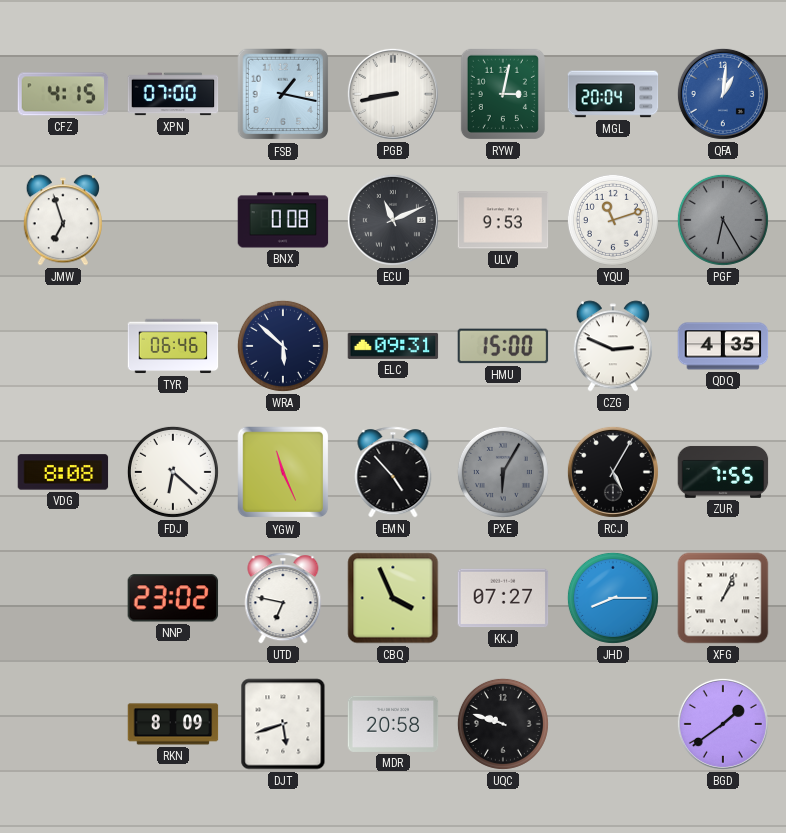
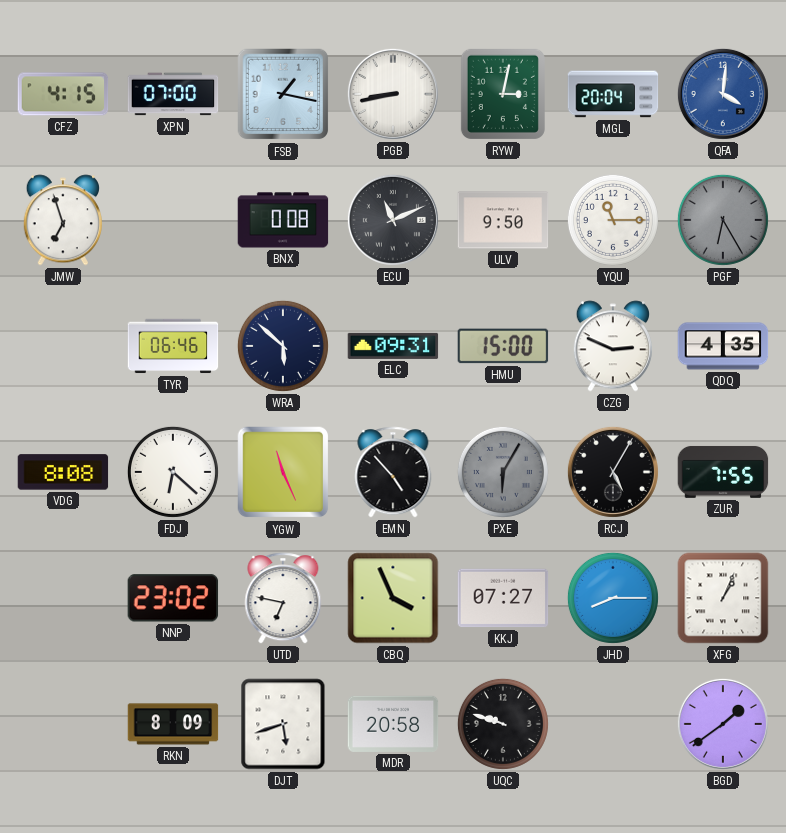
QFA: 1:01 -> 4:01
ULV: 9:53 -> 9:50
YQU: 11:12 -> 11:15
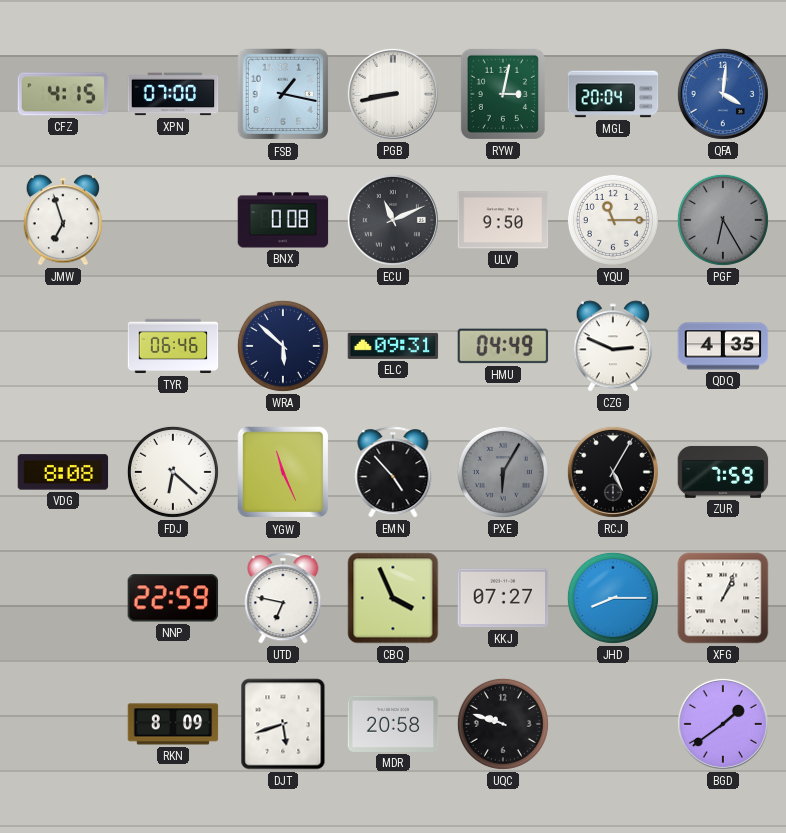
HMU: 15:00 -> 04:49
ZUR: 7:55 -> 7:59
NNP: 23:02 -> 22:59
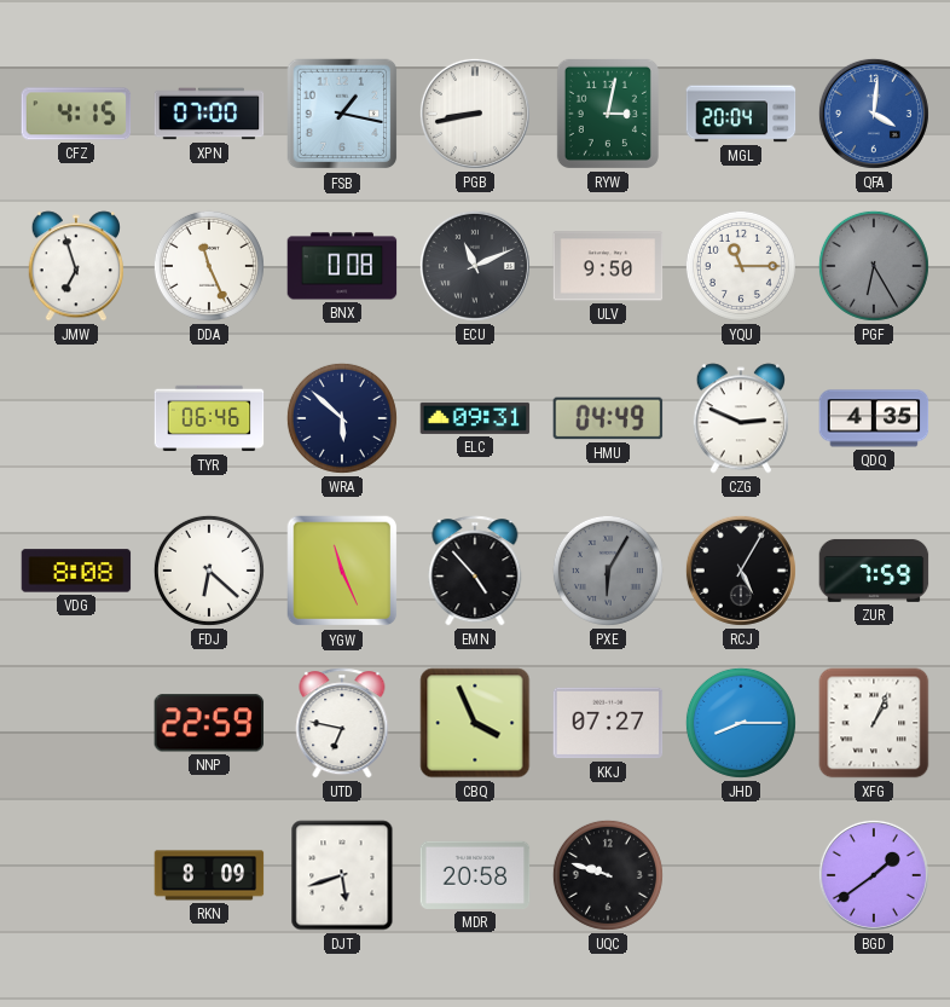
DDA: none -> 11:26
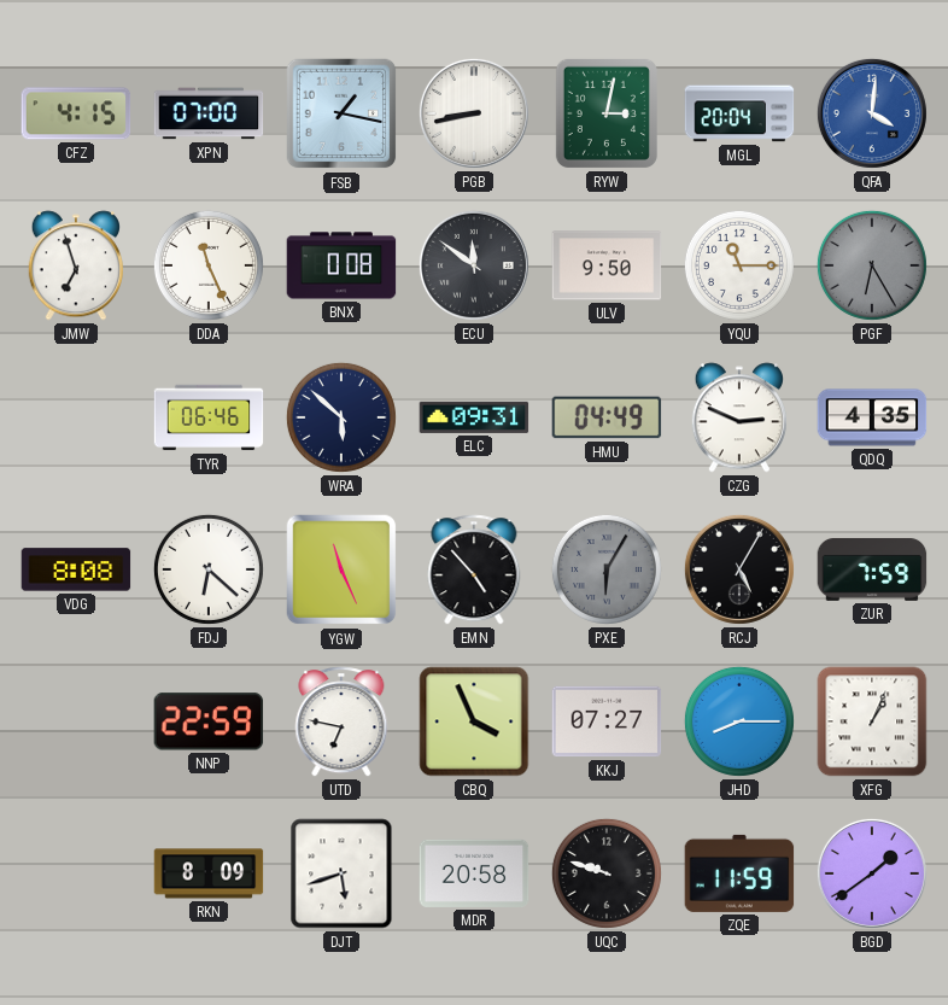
ECU: 11:11 -> 11:51
ZQE: none -> 11:59
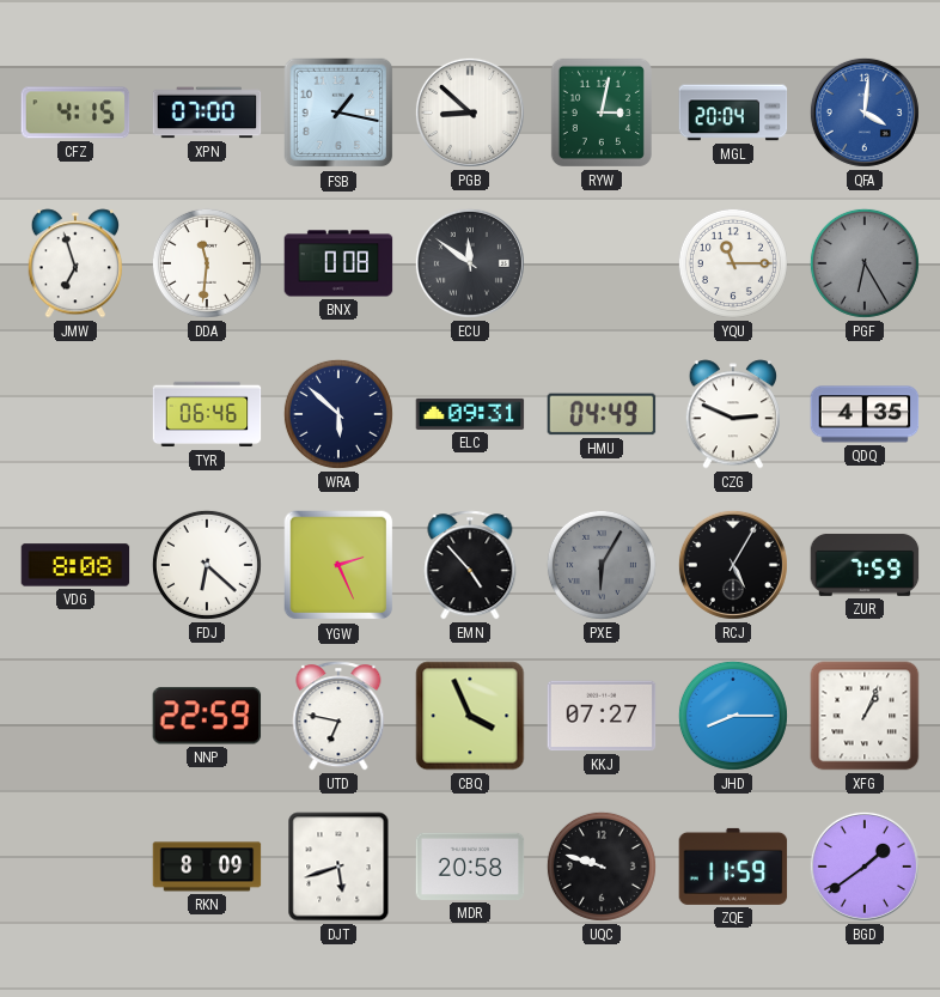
PGB: 8:43 -> 8:52
DDA: 11:26 -> 11:31
ULV: 9:50 -> none
YGW: 11:26 -> 2:26
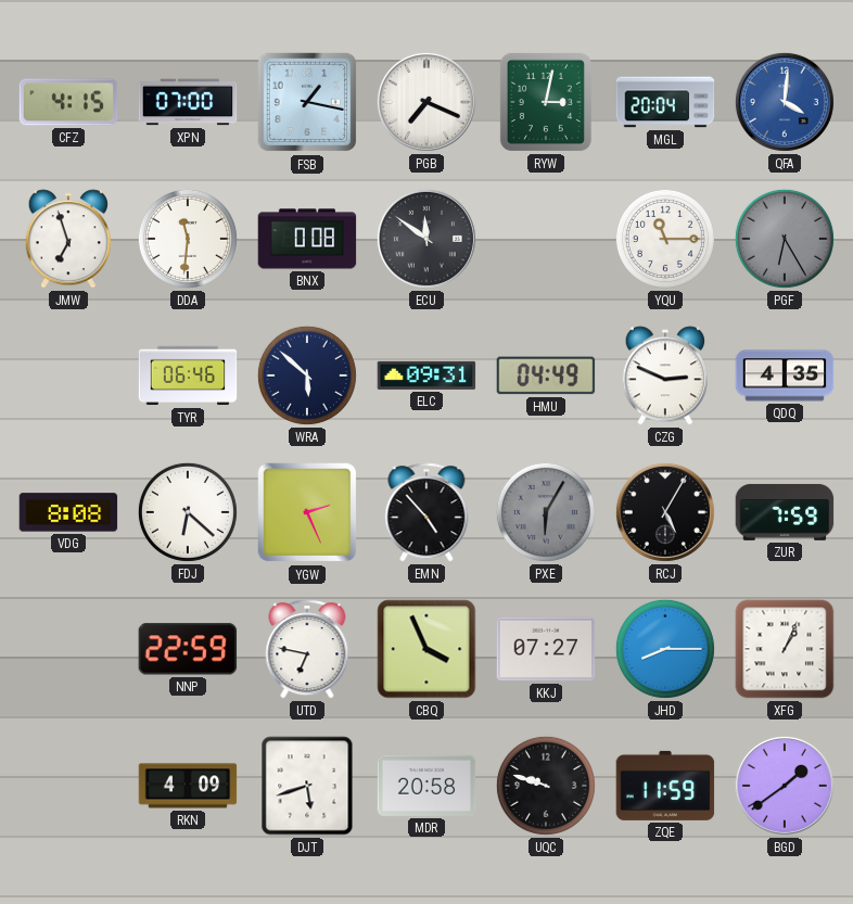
PGB: 8:52 -> 7:19
RKN: 8:09 -> 4:09
